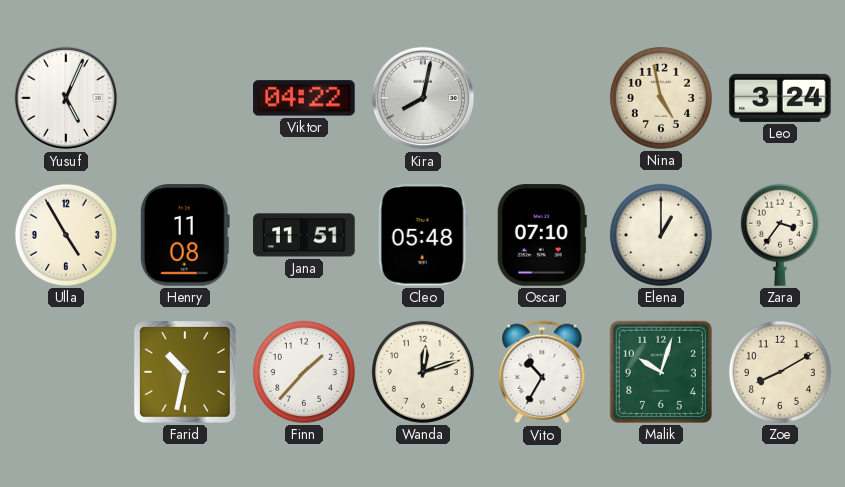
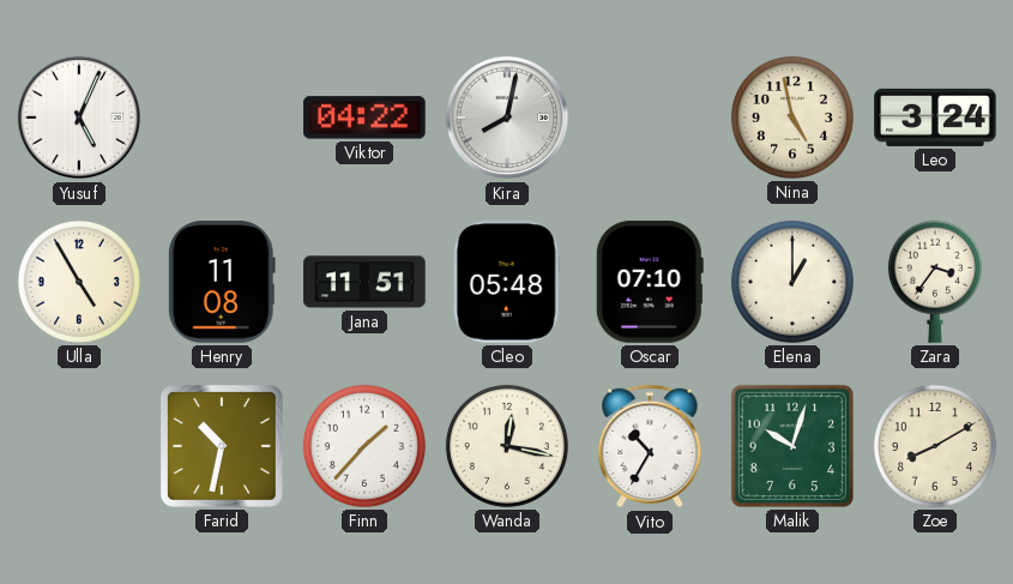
Wanda: 12:12 -> 12:17
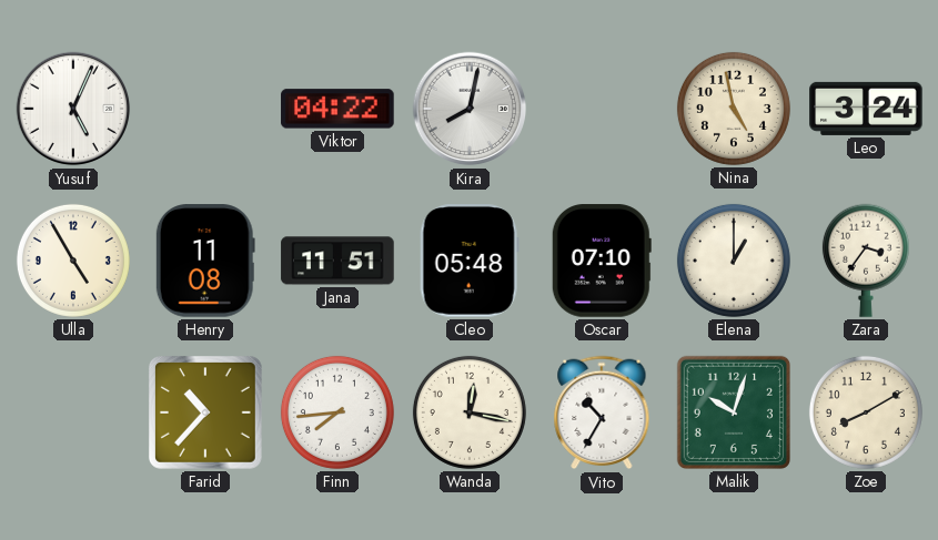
Farid: 10:32 -> 10:37
Finn: 1:37 -> 7:44
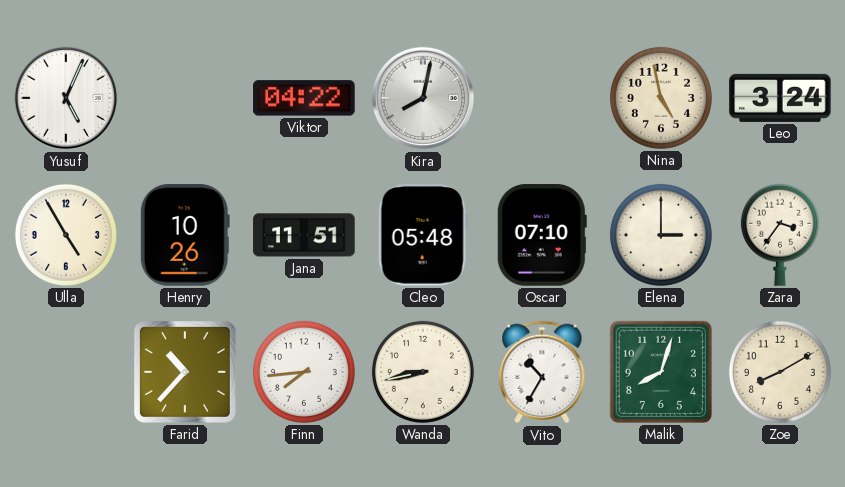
Henry: 11:08 -> 10:26
Elena: 1:00 -> 3:00
Wanda: 12:17 -> 8:43
Malik: 10:03 -> 8:03
